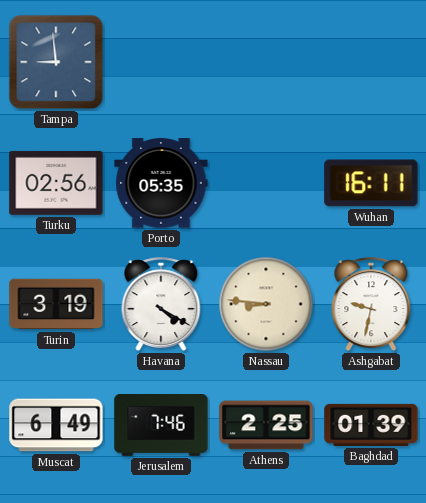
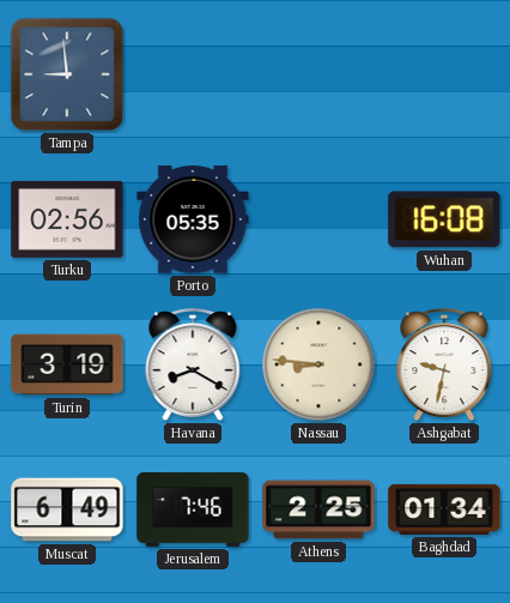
Wuhan: 16:11 -> 16:08
Havana: 4:20 -> 8:20
Baghdad: 01:39 -> 01:34
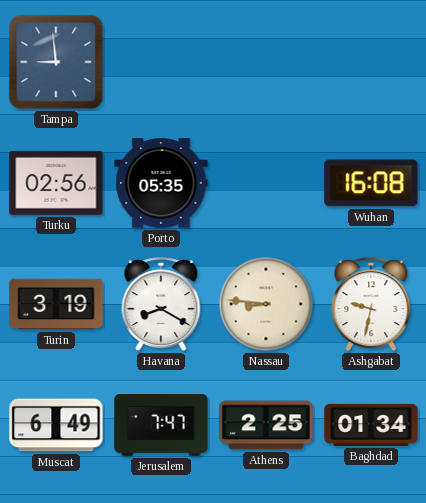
Jerusalem: 7:46 -> 7:47
